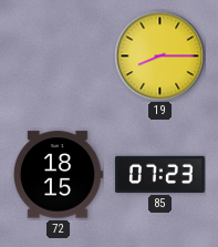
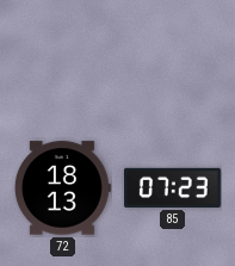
19: 8:15 -> none
72: 18:15 -> 18:13
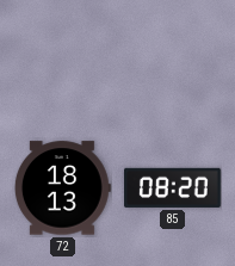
85: 07:23 -> 08:20
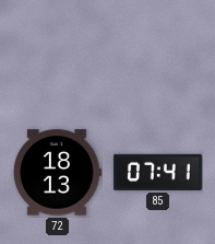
85: 08:20 -> 07:41
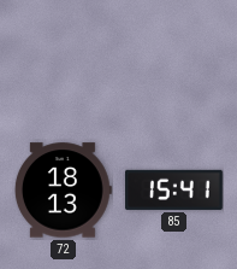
85: 07:41 -> 15:41
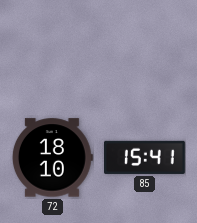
72: 18:13 -> 18:10
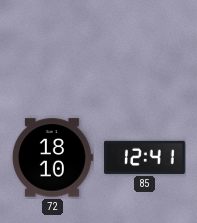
85: 15:41 -> 12:41
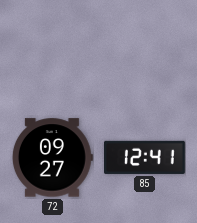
72: 18:10 -> 09:27
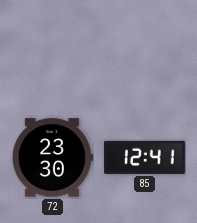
72: 09:27 -> 23:30
